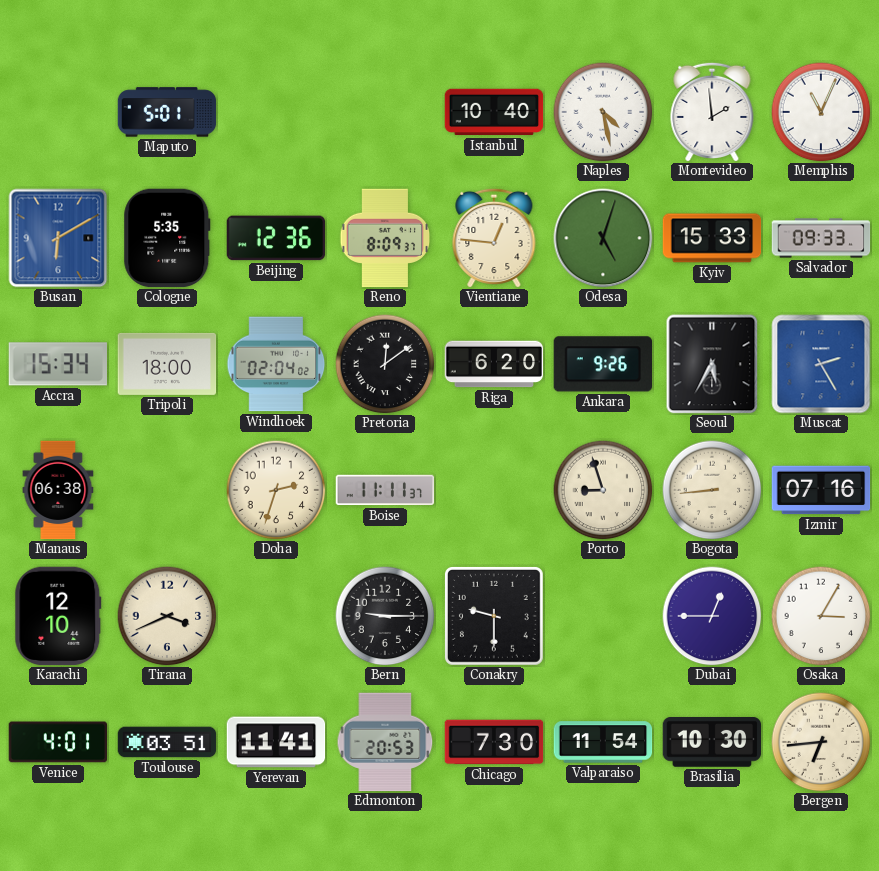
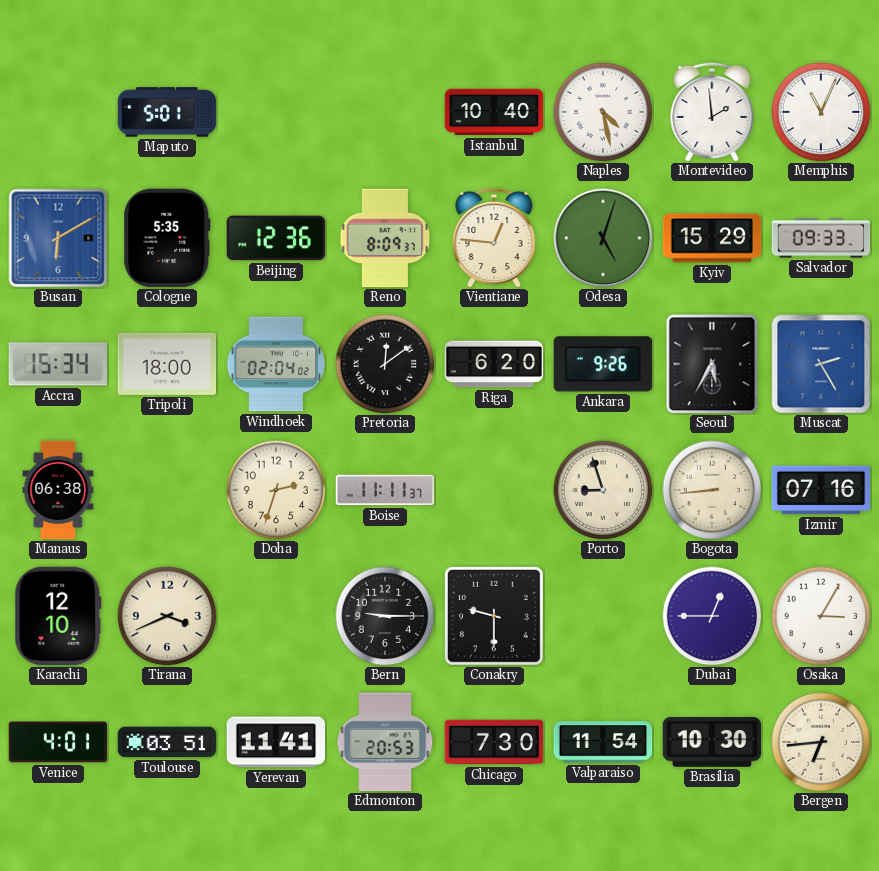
Kyiv: 15:33 -> 15:29
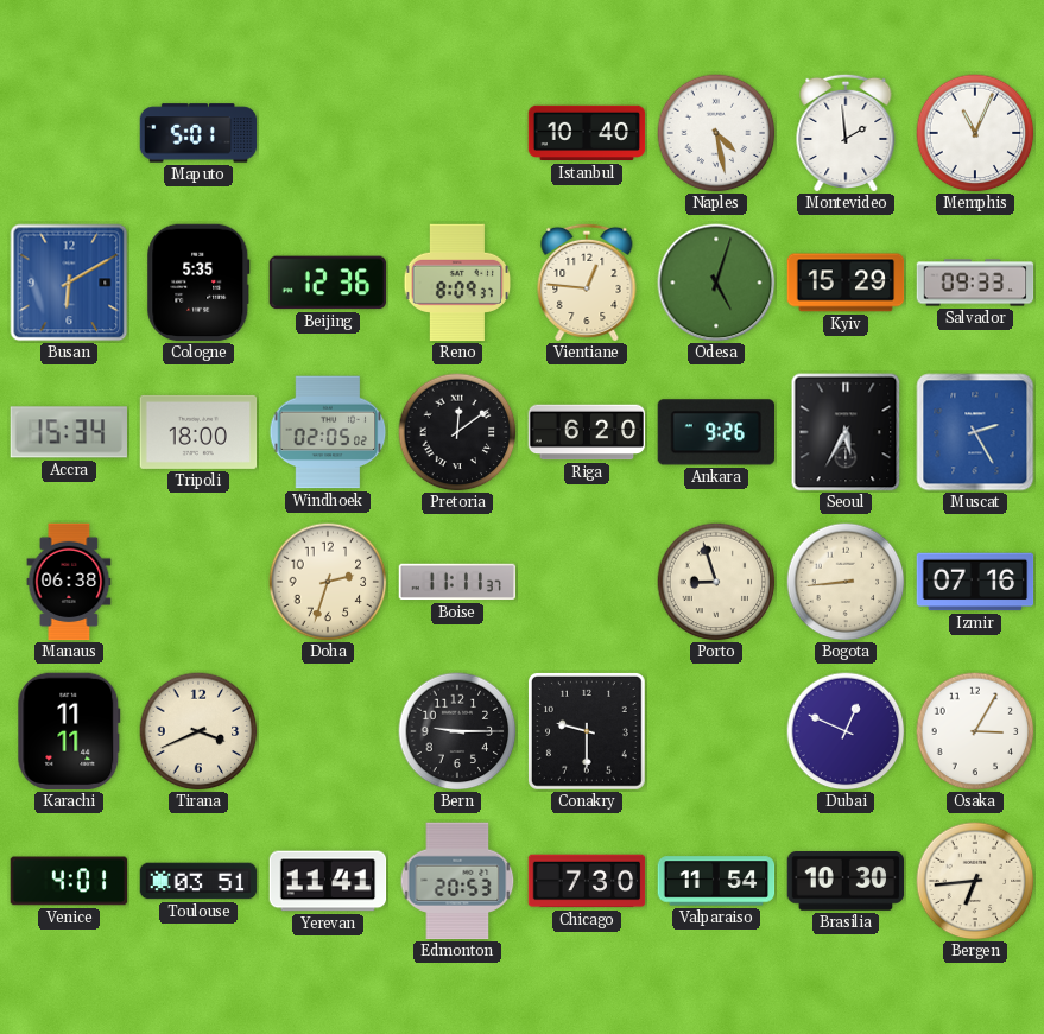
Windhoek: 02:04 -> 02:05
Karachi: 12:10 -> 11:11
Dubai: 12:45 -> 12:49
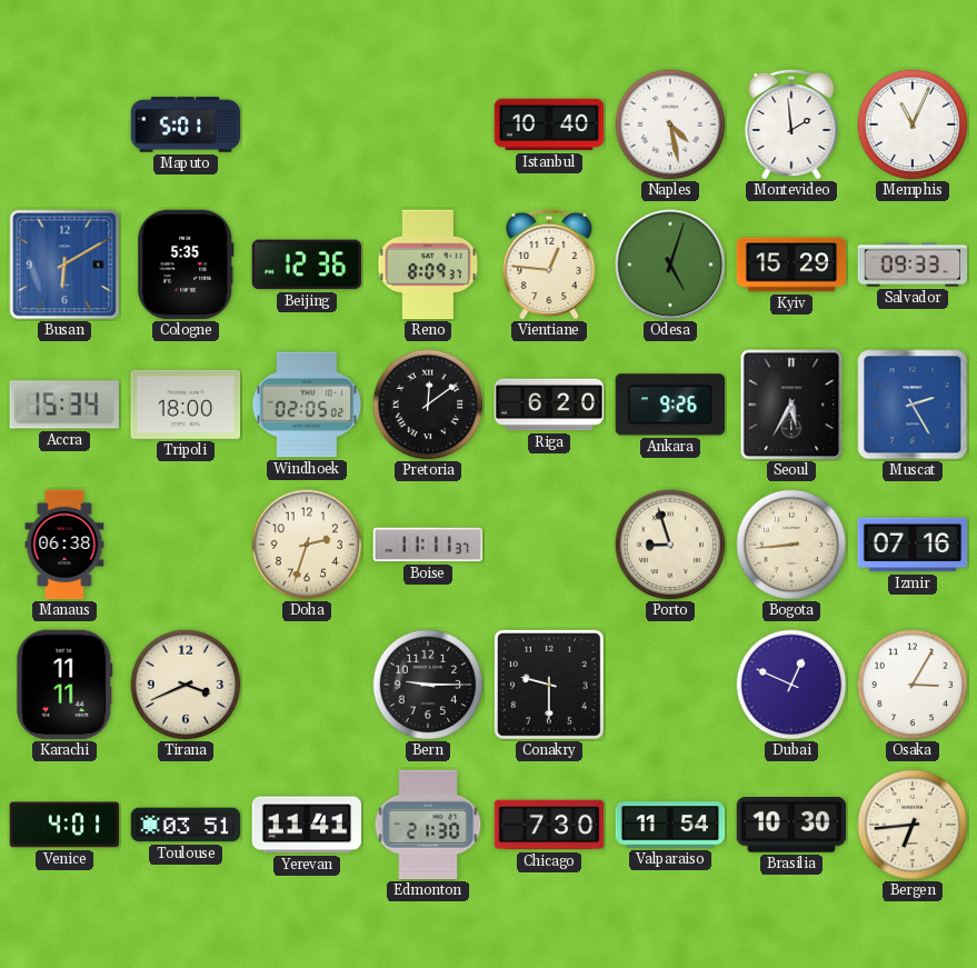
Edmonton: 20:53 -> 21:30
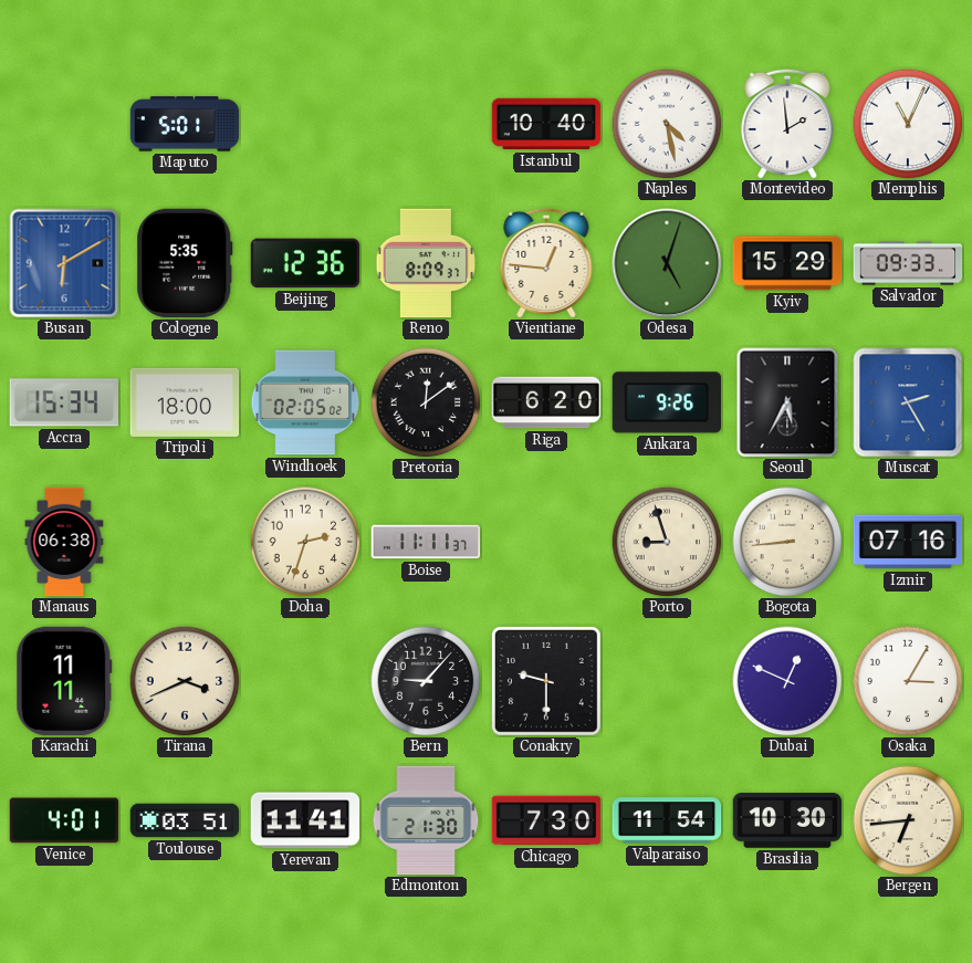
Bern: 9:15 -> 9:07
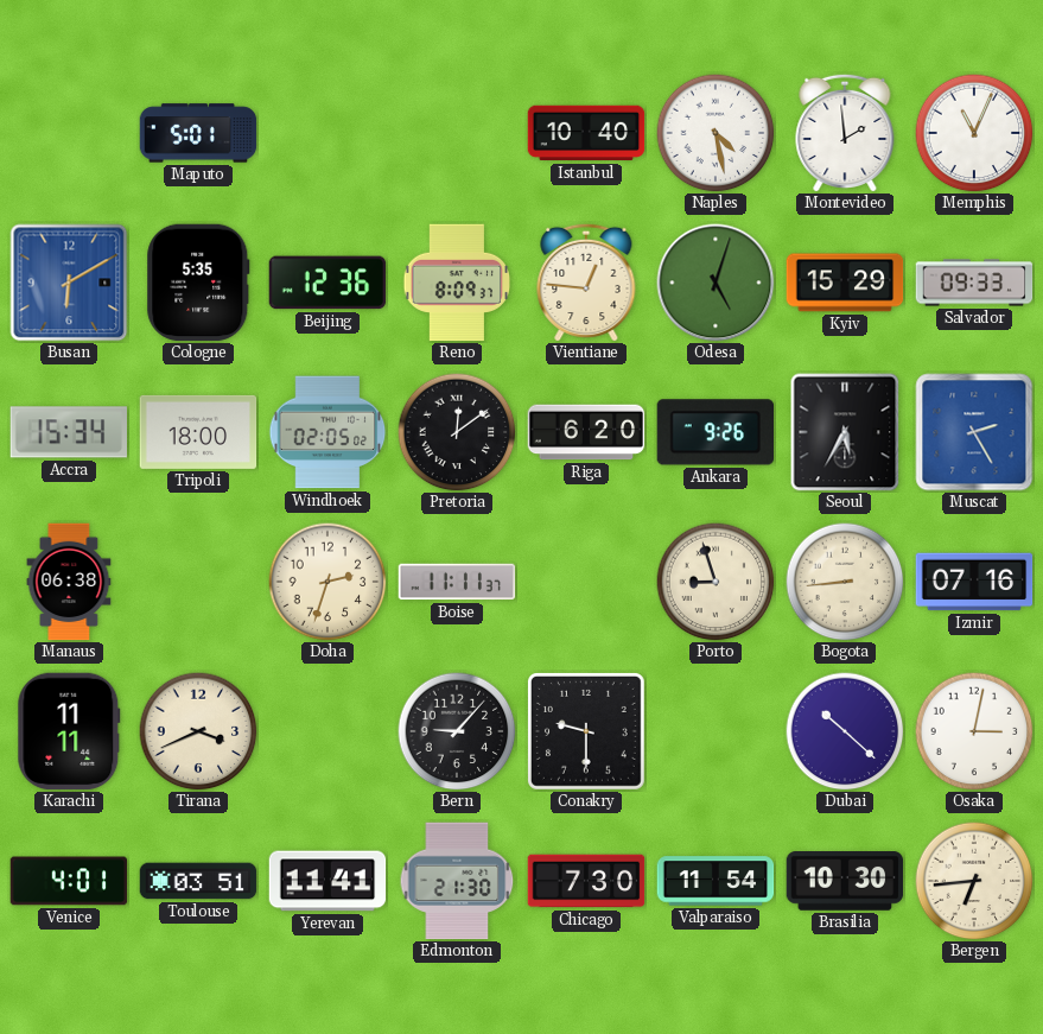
Dubai: 12:49 -> 10:22
Osaka: 3:05 -> 3:02
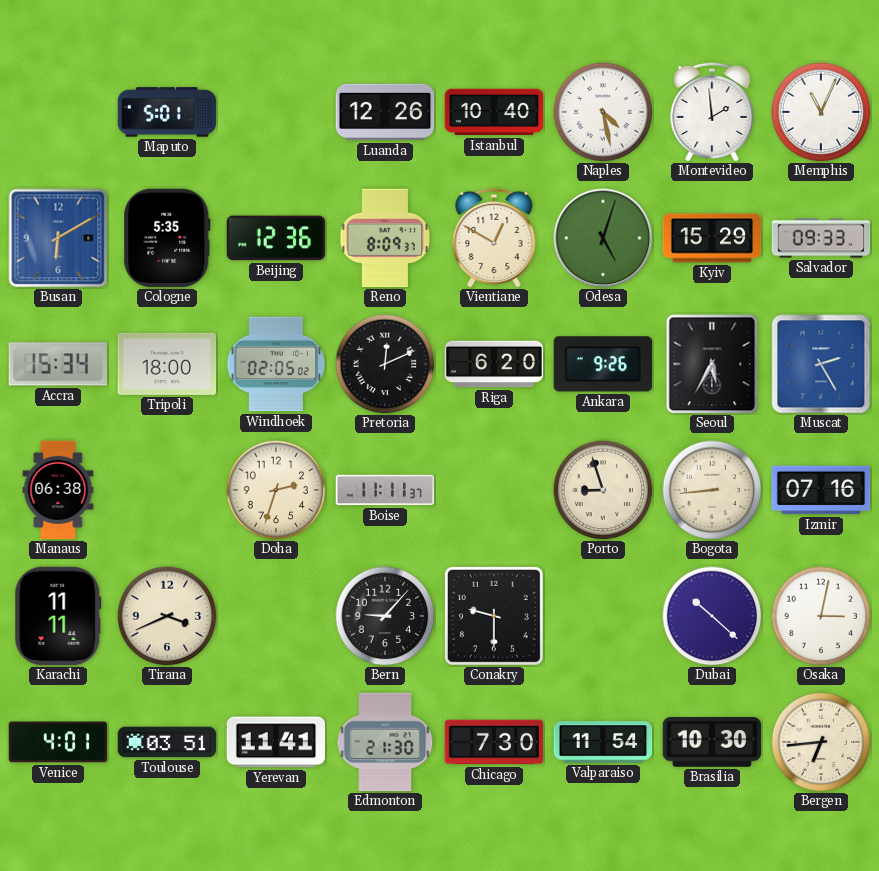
Luanda: none -> 12:26
Vientiane: 12:46 -> 12:50
Pretoria: 12:09 -> 12:11
